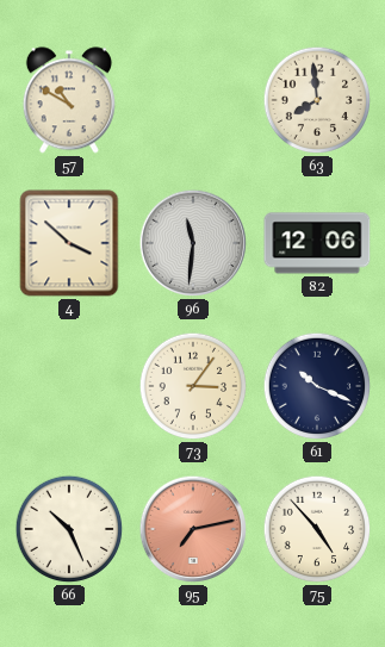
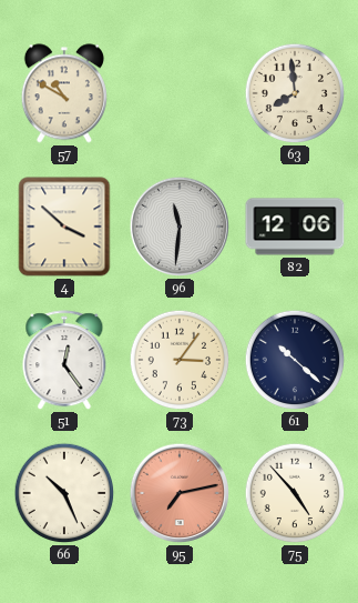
51: none -> 12:24
61: 10:19 -> 10:22
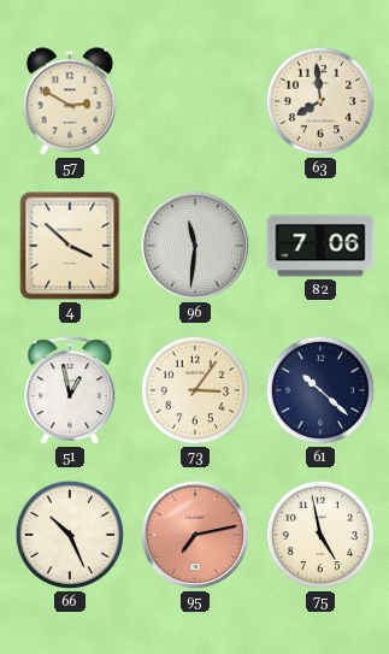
57: 10:50 -> 2:50
82: 12:06 -> 7:06
51: 12:24 -> 12:58
75: 4:53 -> 4:58
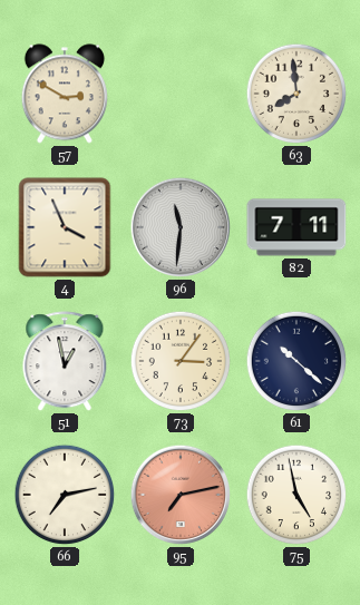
4: 3:52 -> 3:56
82: 7:06 -> 7:11
66: 10:26 -> 7:13
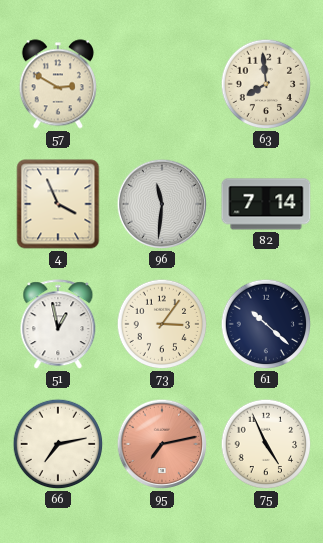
82: 7:11 -> 7:14
75: 4:58 -> 4:56
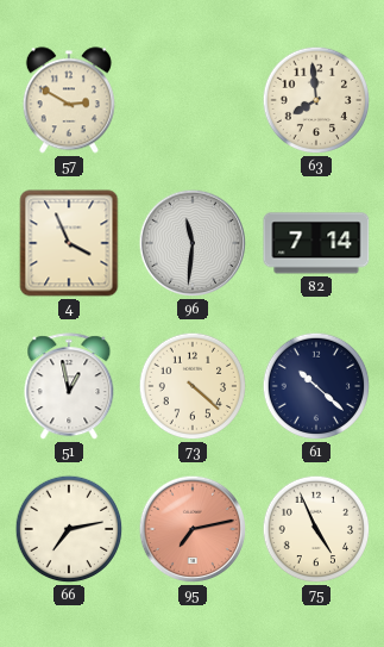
73: 3:06 -> 4:22
